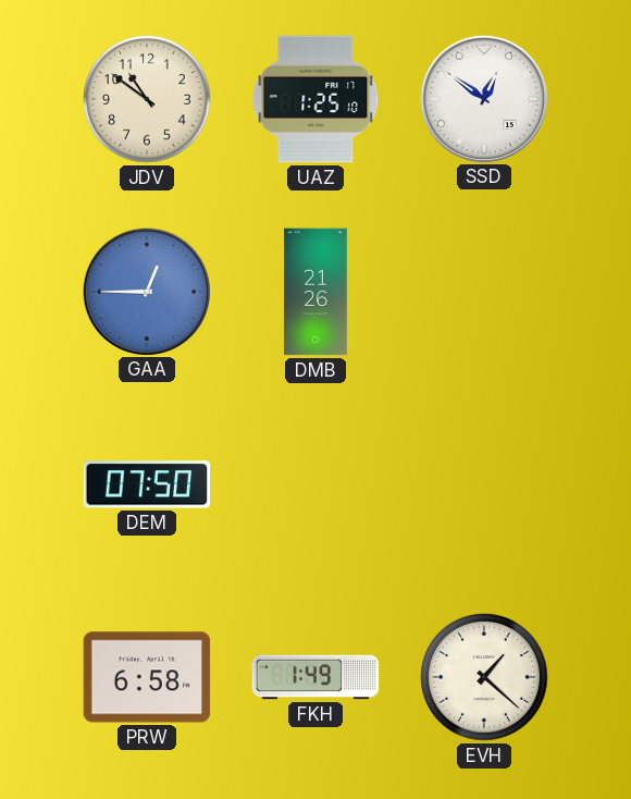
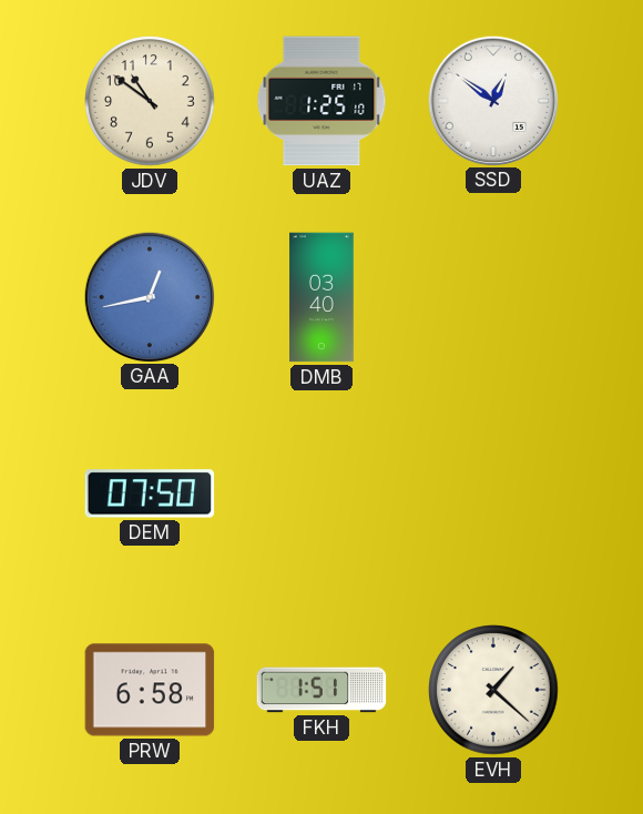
GAA: 12:45 -> 12:43
DMB: 21:26 -> 03:40
FKH: 1:49 -> 1:51
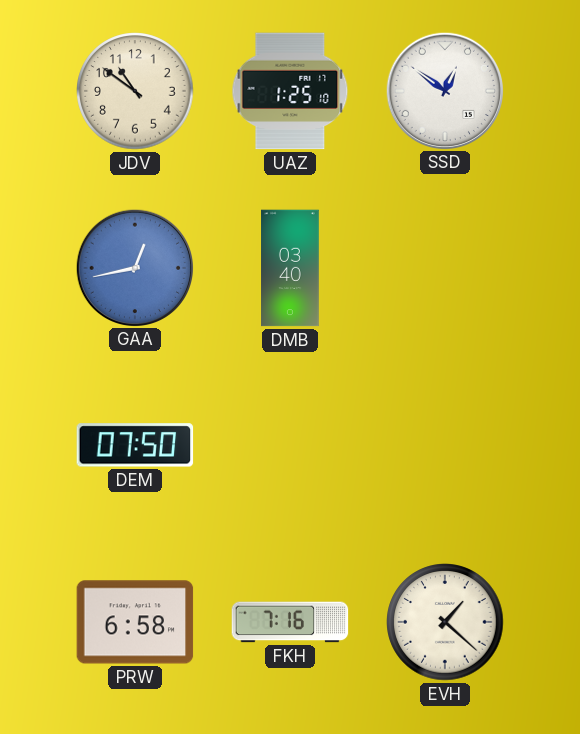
FKH: 1:51 -> 7:16
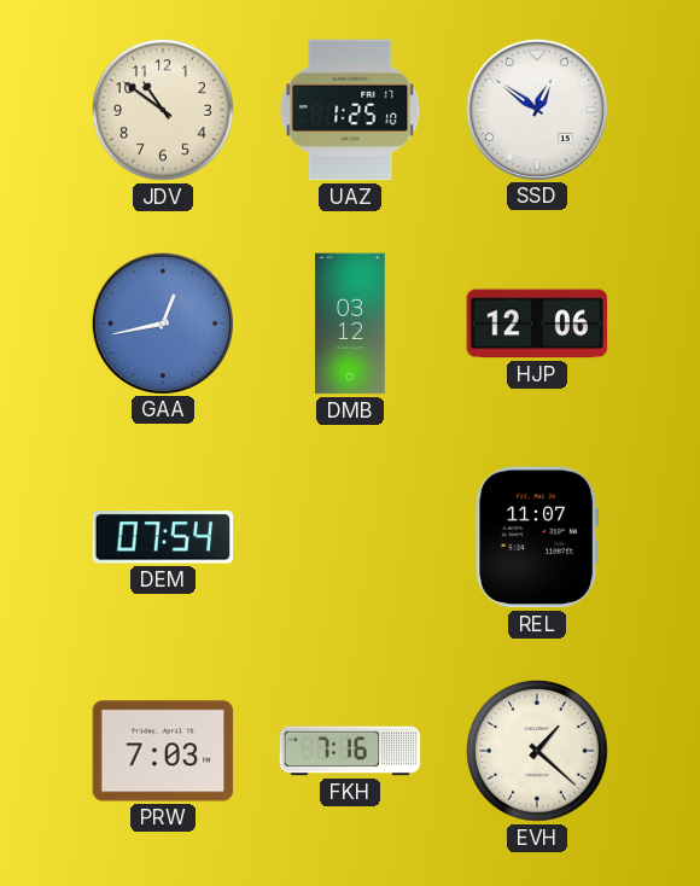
DMB: 03:40 -> 03:12
HJP: none -> 12:06
DEM: 07:50 -> 07:54
REL: none -> 11:07
PRW: 6:58 -> 7:03
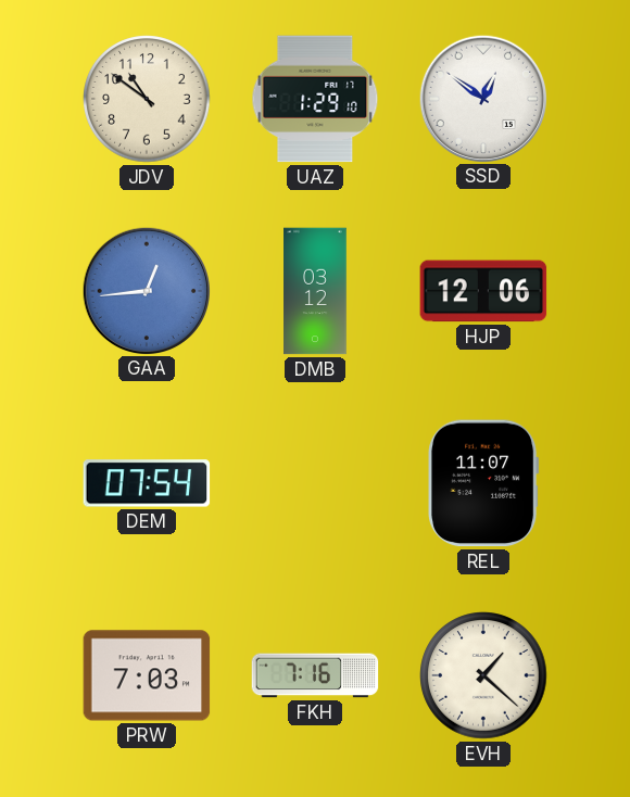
UAZ: 1:25 -> 1:29
GAA: 12:43 -> 12:44
